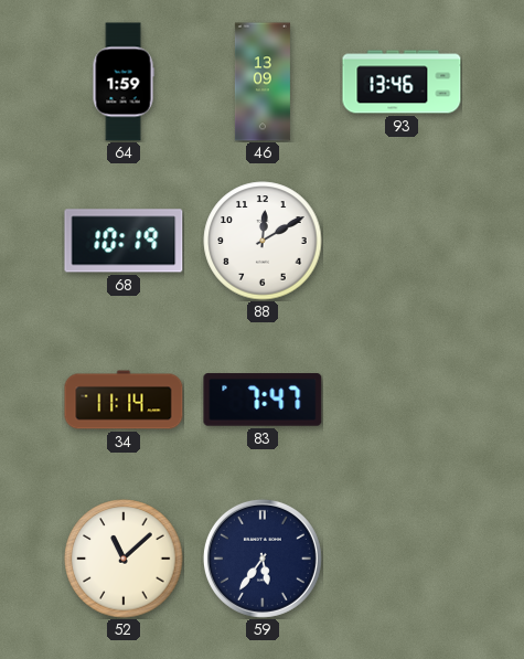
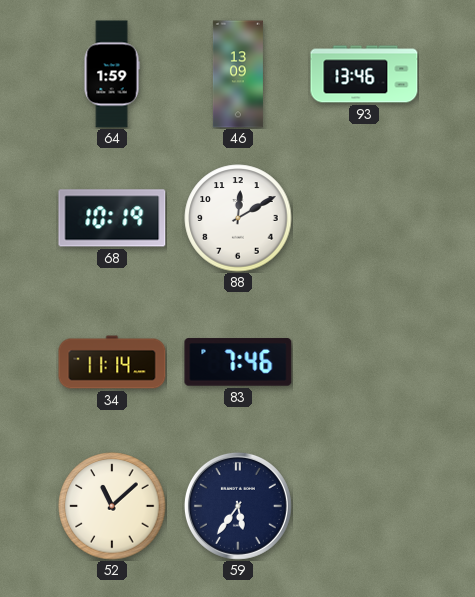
83: 7:47 -> 7:46
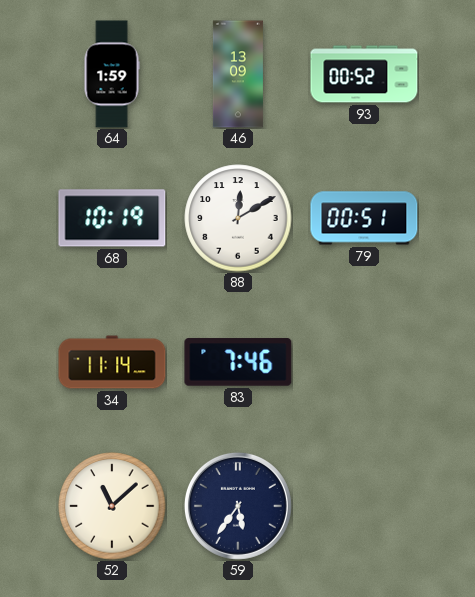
93: 13:46 -> 00:52
79: none -> 00:51
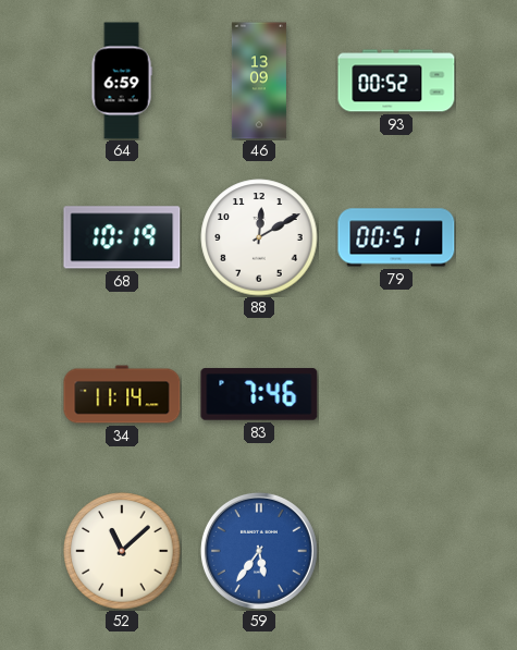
64: 1:59 -> 6:59
59 dial: navy -> blue
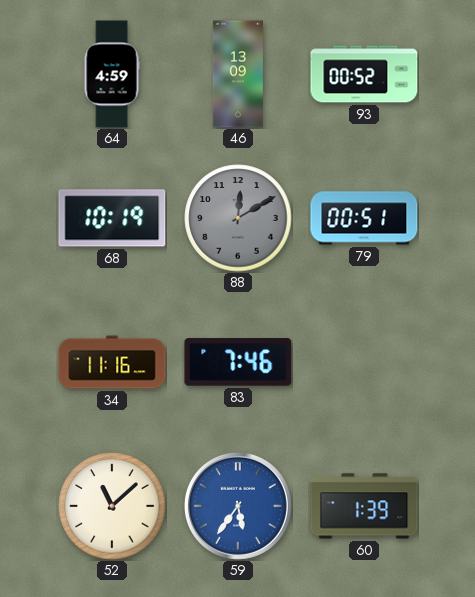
64: 6:59 -> 4:59
88 dial: white -> grey
34: 11:14 -> 11:16
60: none -> 1:39
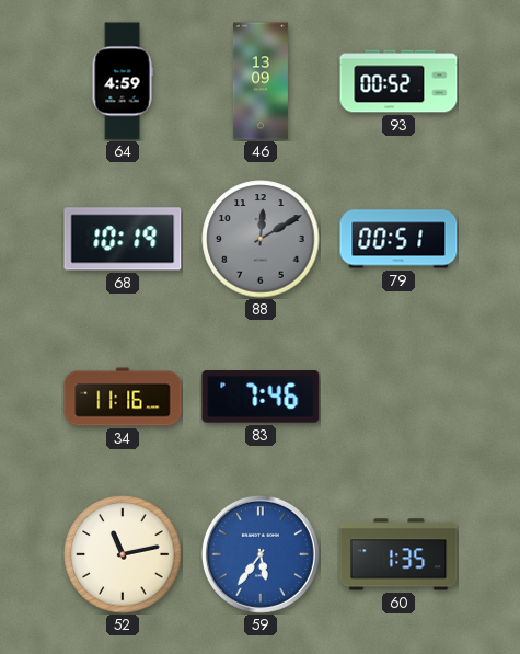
52: 11:08 -> 11:13
60: 1:39 -> 1:35
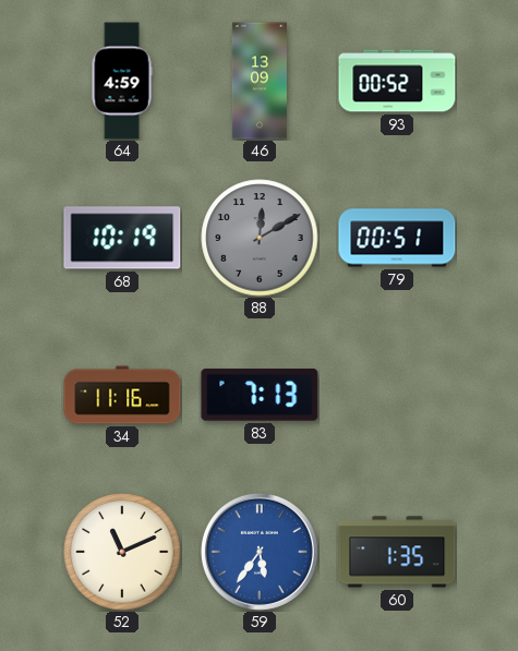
83: 7:46 -> 7:13
52: 11:13 -> 11:11
